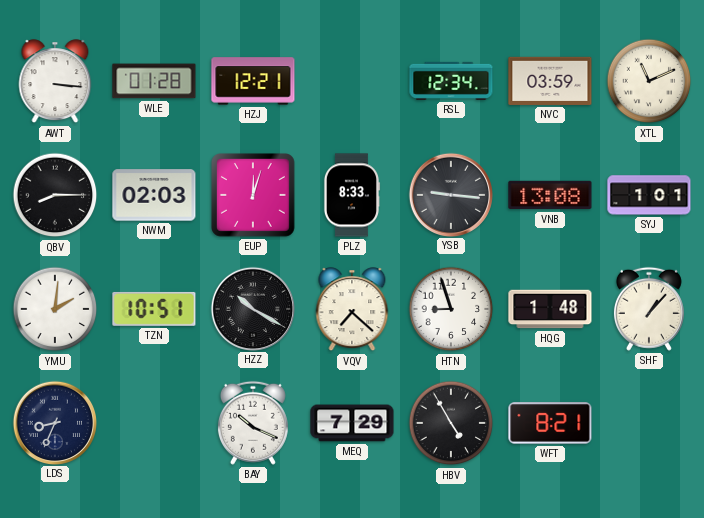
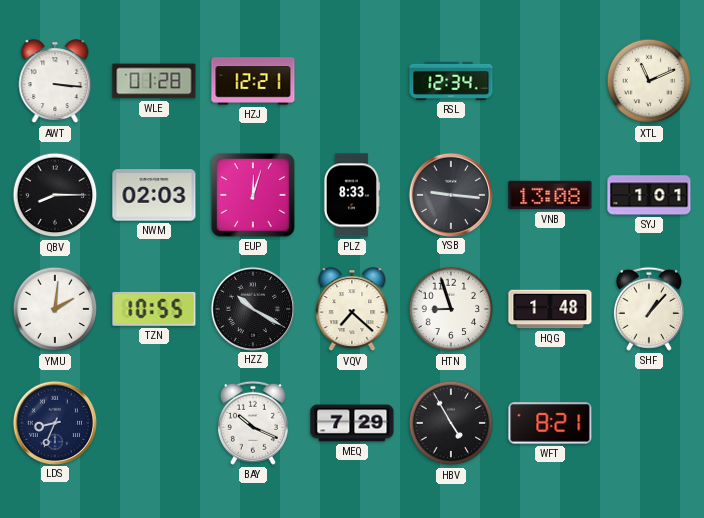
NVC: 03:59 -> none
TZN: 10:51 -> 10:55
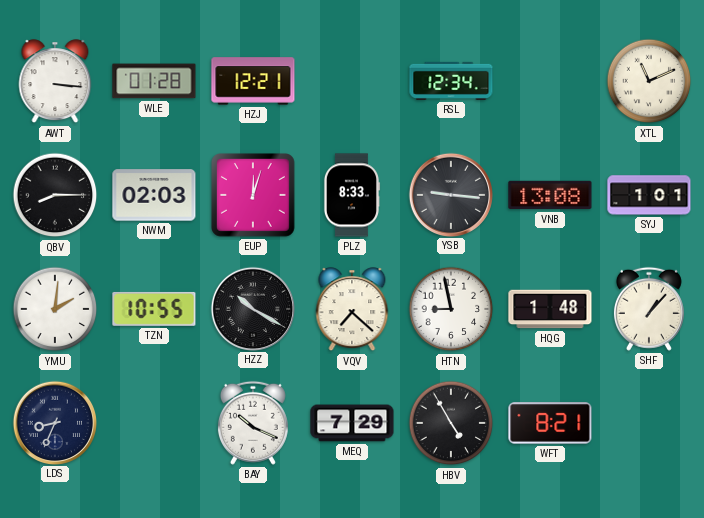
HTN: 8:57 -> 8:58
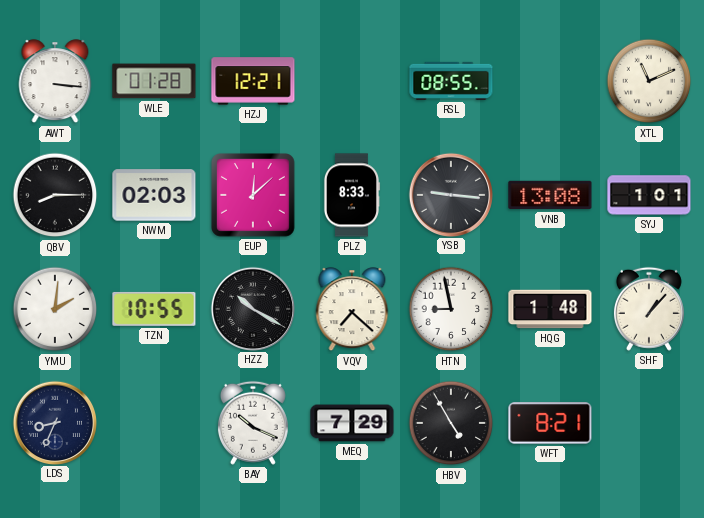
RSL: 12:34 -> 08:55
EUP: 12:03 -> 12:08
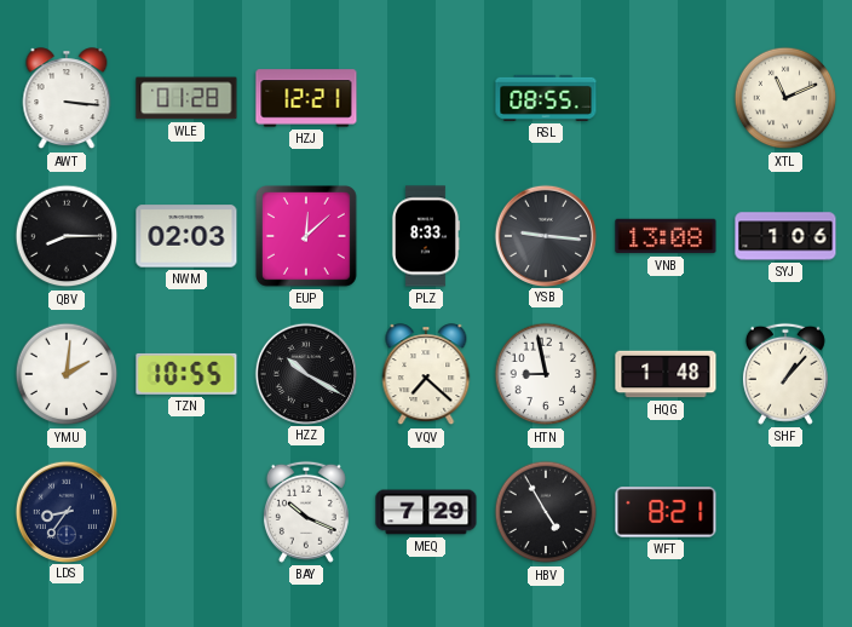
SYJ: 1:01 -> 1:06
LDS: 8:34 -> 8:36
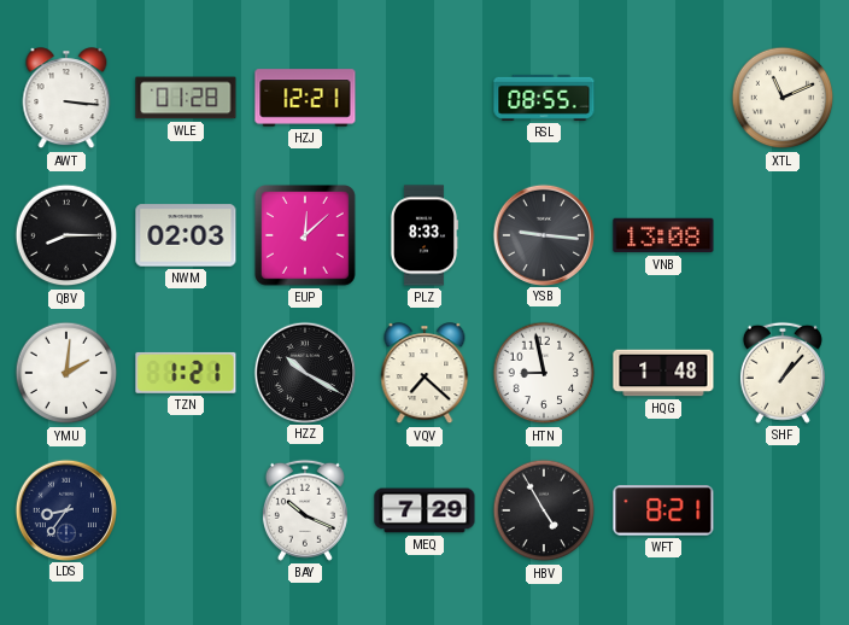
SYJ: 1:06 -> none
TZN: 10:55 -> 1:21
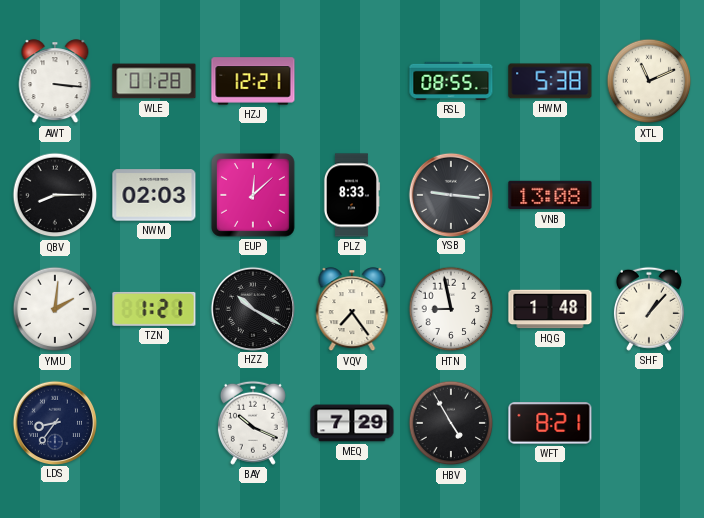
HWM: none -> 5:38
VQV: 7:22 -> 7:24
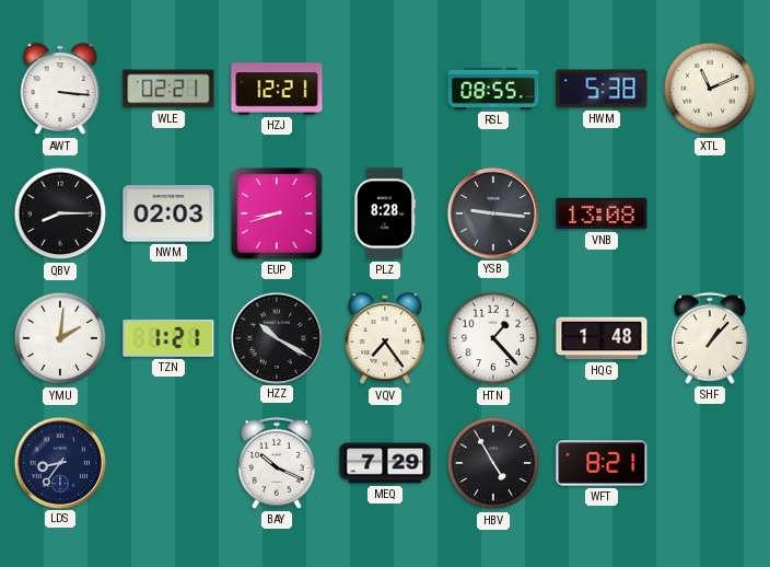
WLE: 01:28 -> 02:21
EUP: 12:08 -> 8:42
PLZ: 8:33 -> 8:28
HTN: 8:58 -> 1:23
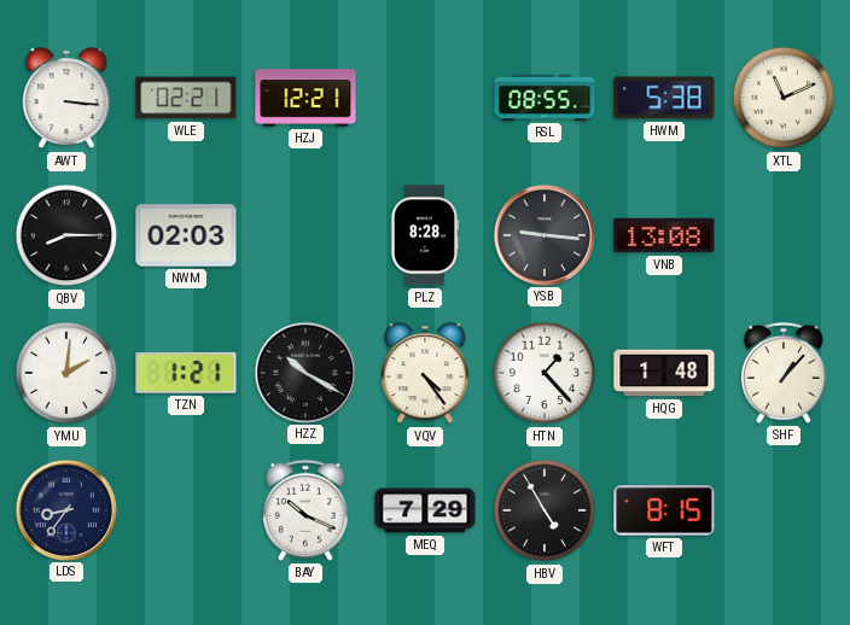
EUP: 8:42 -> none
VQV: 7:24 -> 4:24
WFT: 8:21 -> 8:15
